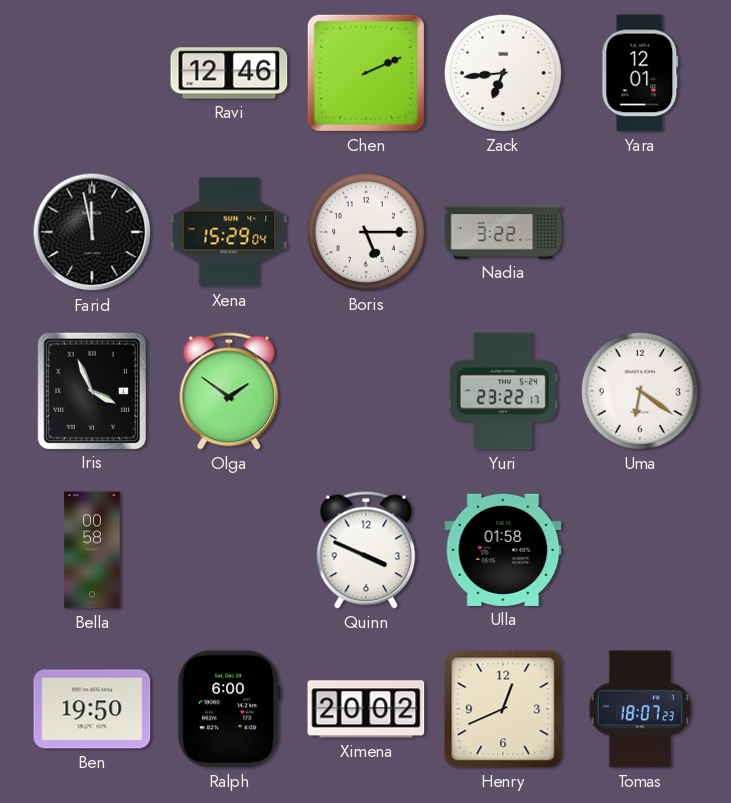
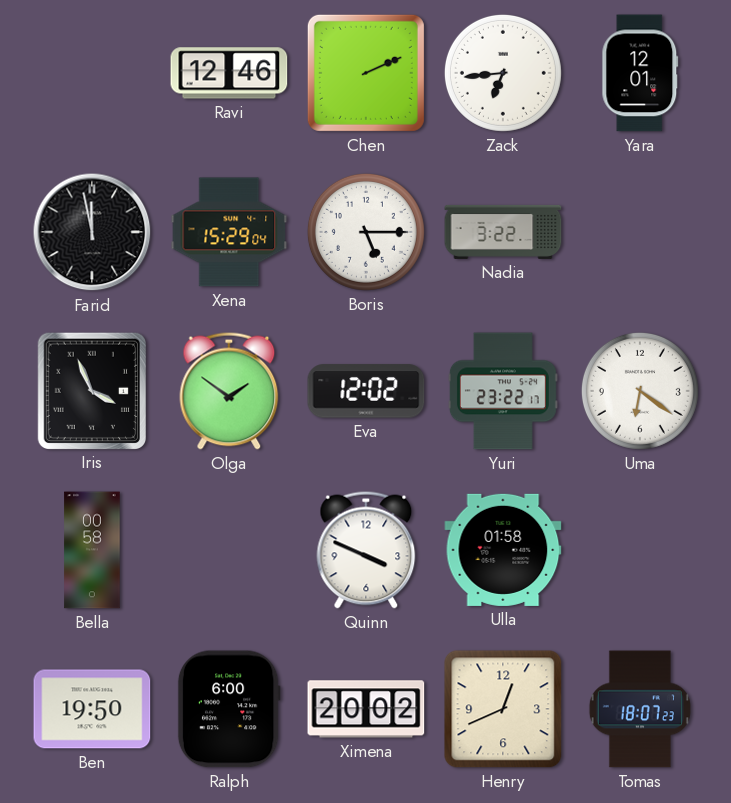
Eva: none -> 12:02
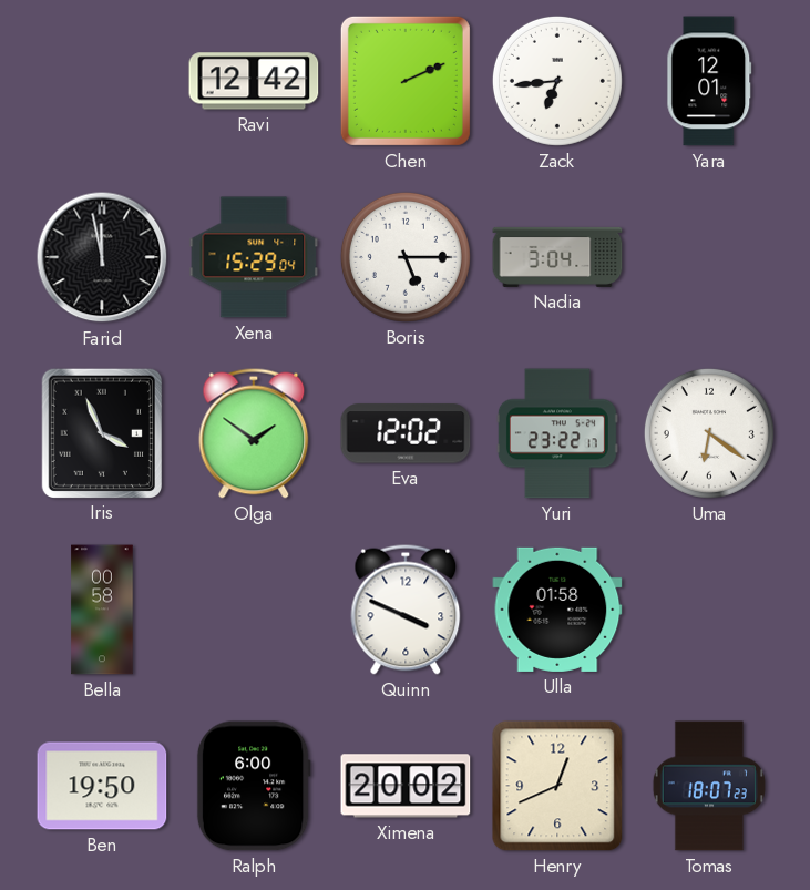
Ravi: 12:46 -> 12:42
Nadia: 3:22 -> 3:04
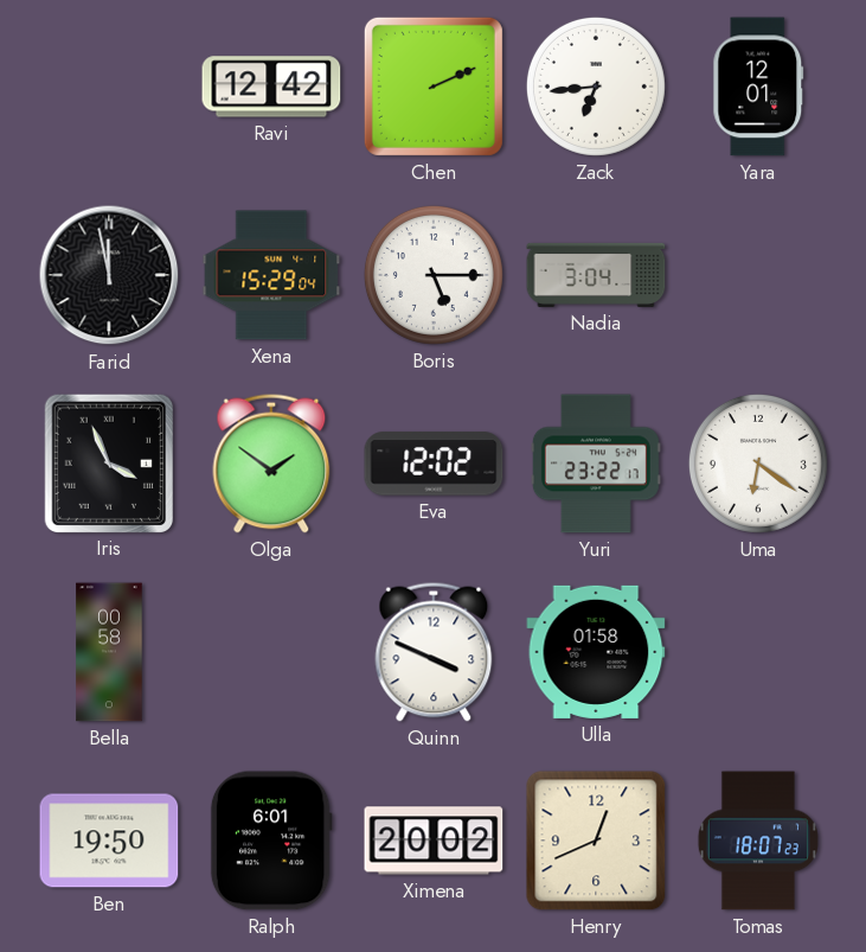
Ralph: 6:00 -> 6:01
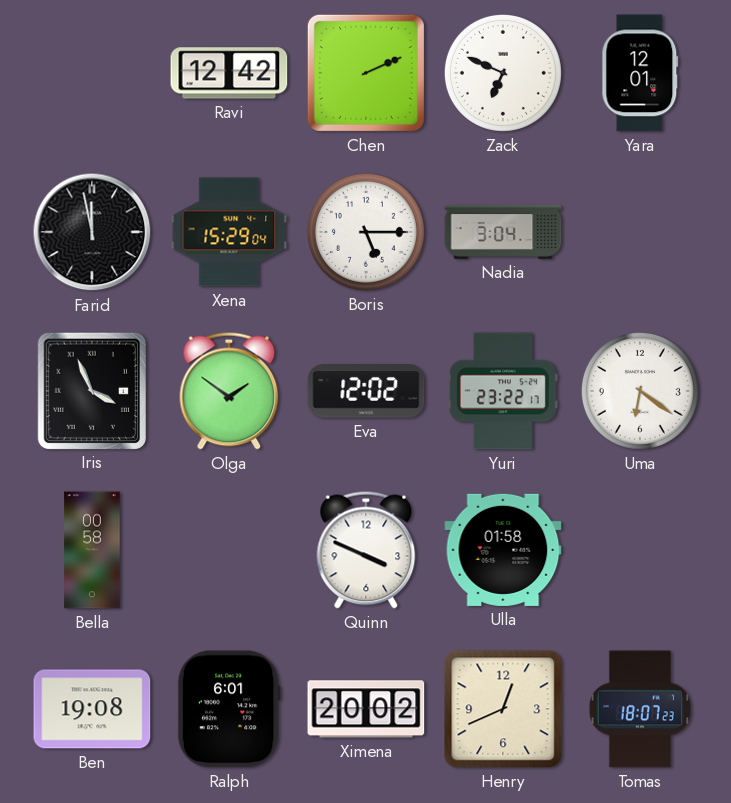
Zack: 6:44 -> 6:49
Ben: 19:50 -> 19:08
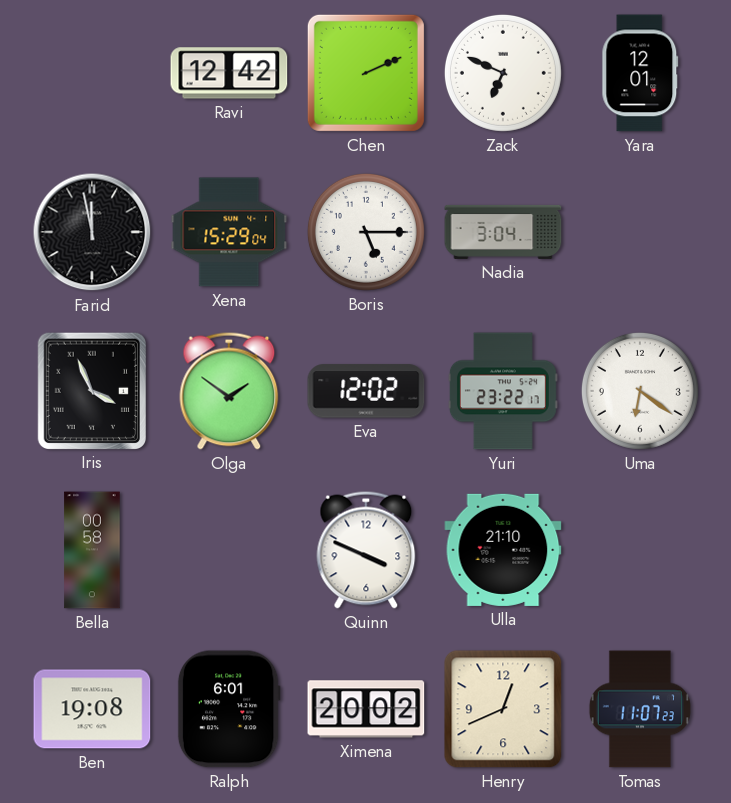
Ulla: 01:58 -> 21:10
Tomas: 18:07 -> 11:07
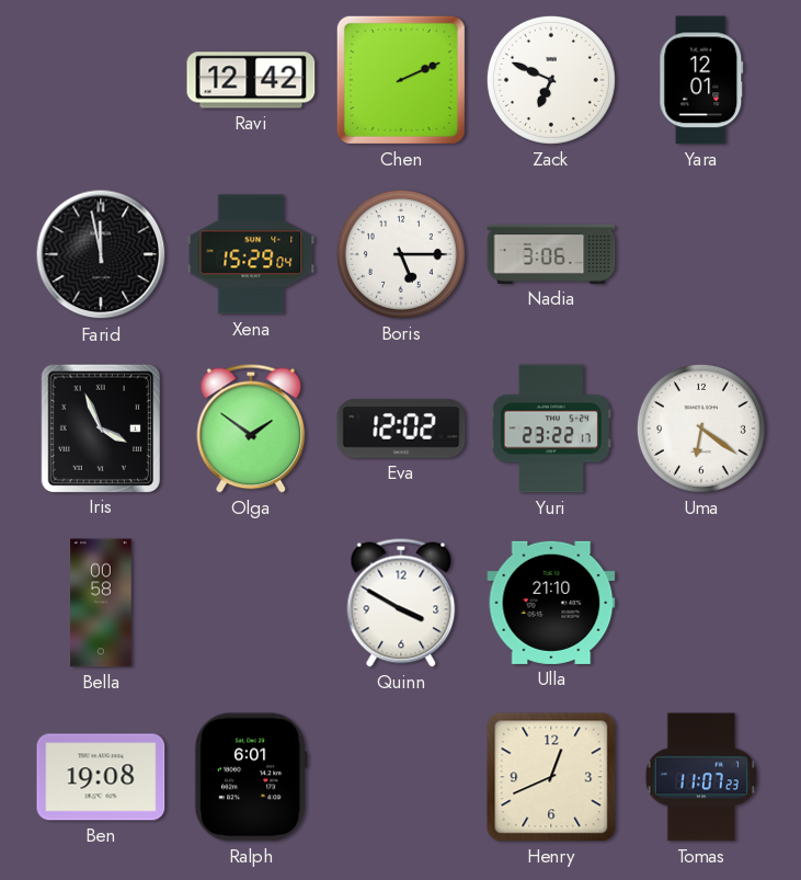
Nadia: 3:04 -> 3:06
Quinn: 3:49 -> 3:50
Ximena: 20:02 -> none
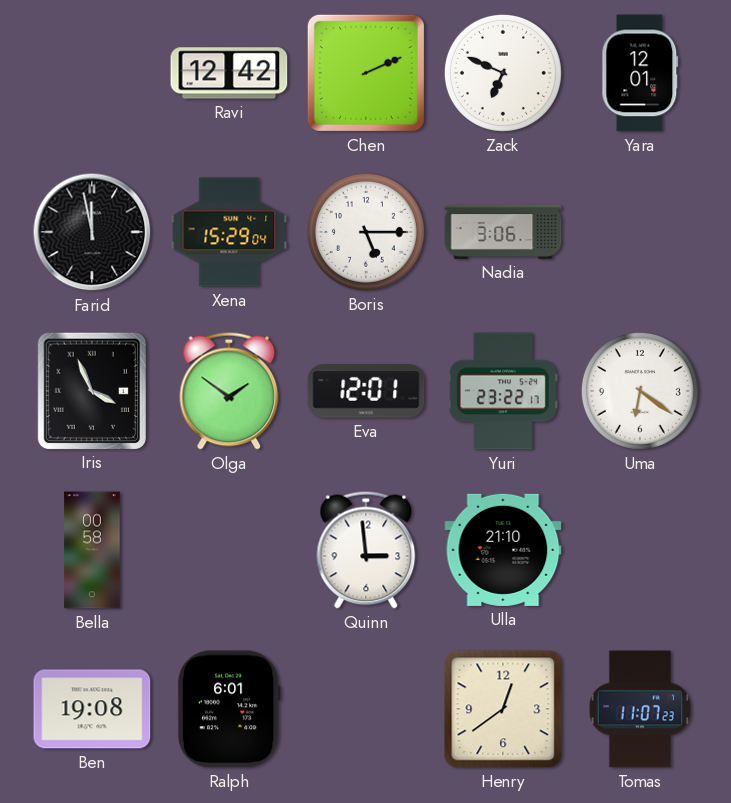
Eva: 12:02 -> 12:01
Quinn: 3:50 -> 2:59
Henry: 12:41 -> 12:39
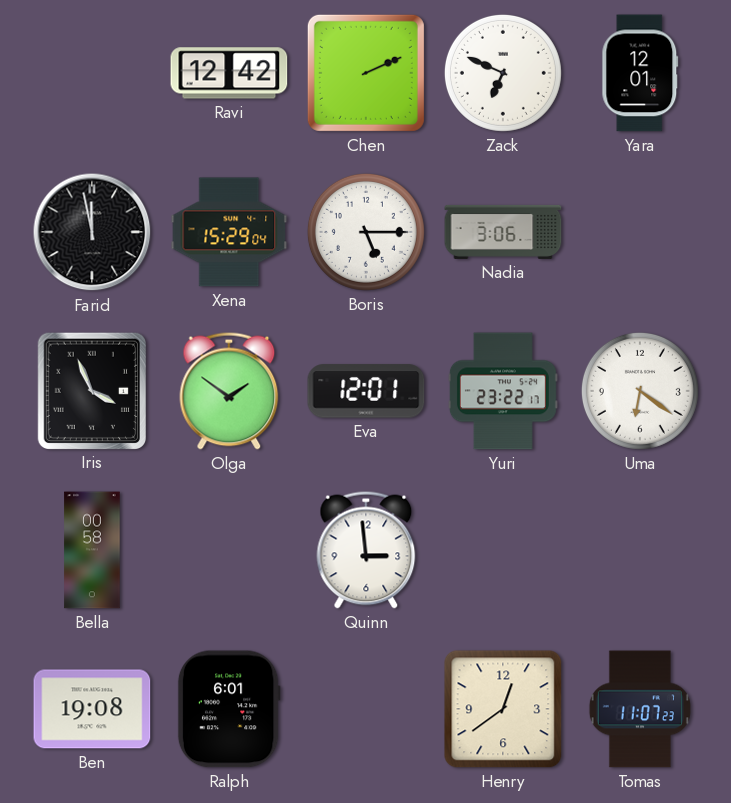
Ulla: 21:10 -> none
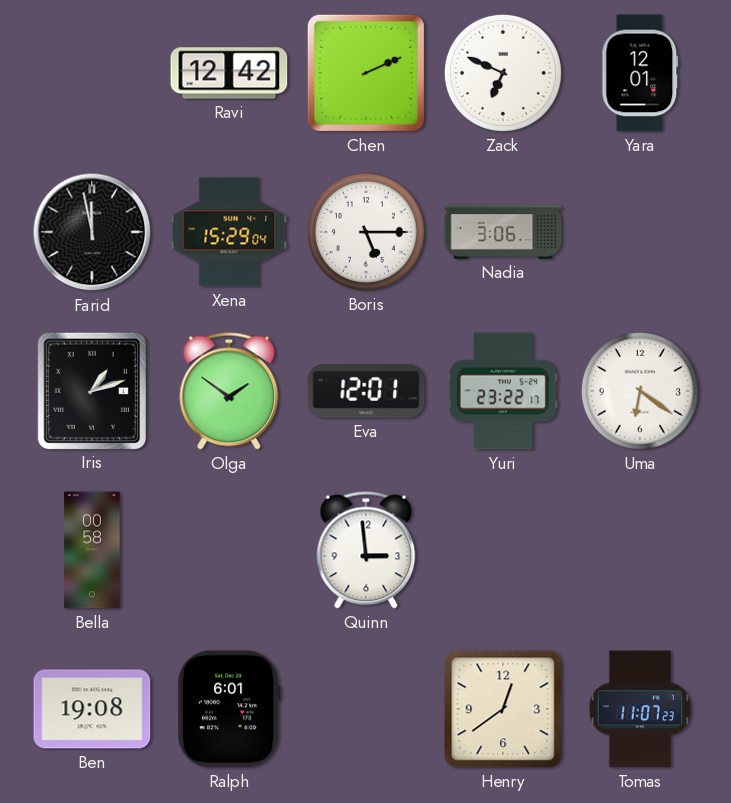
Iris: 3:56 -> 1:12
